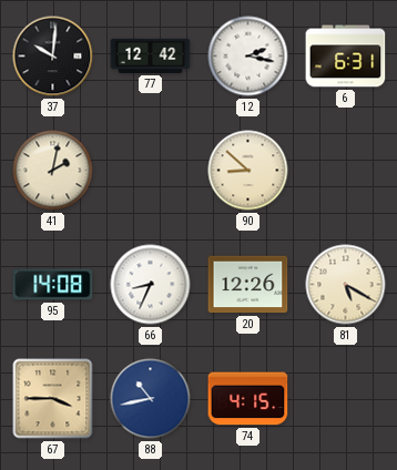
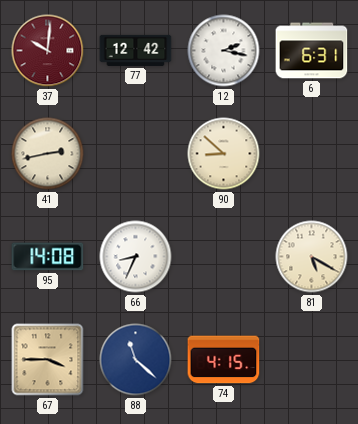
37 dial: black -> burgundy
41: 2:02 -> 2:43
20: 12:26 -> none
88: 10:43 -> 11:22
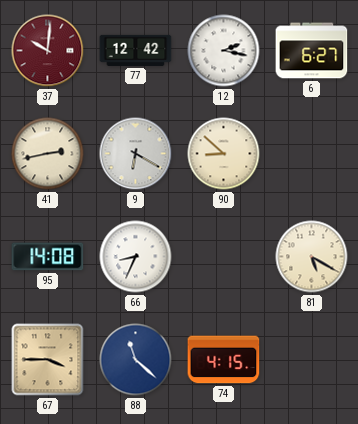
6: 6:31 -> 6:27
9: none -> 6:20
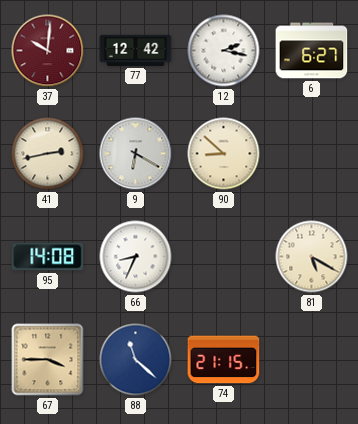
74: 4:15 -> 21:15
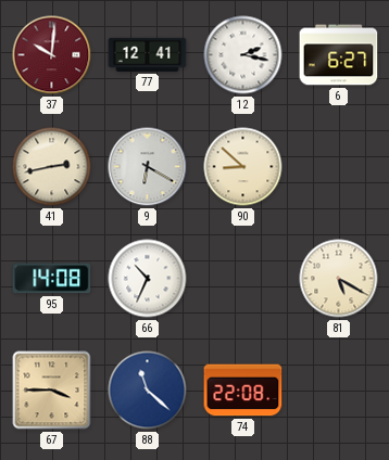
77: 12:42 -> 12:41
66: 8:34 -> 10:34
74: 21:15 -> 22:08
